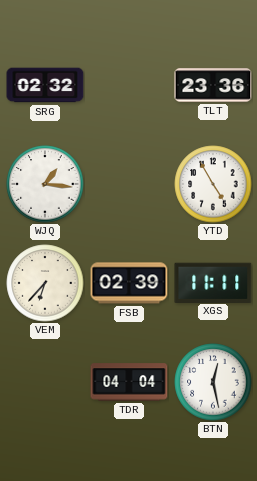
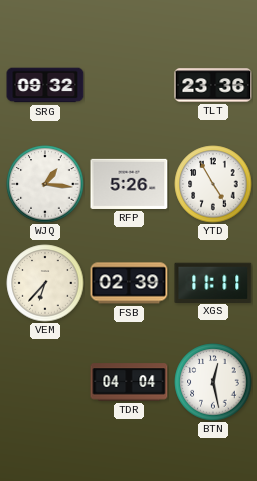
SRG: 02:32 -> 09:32
RFP: none -> 5:26
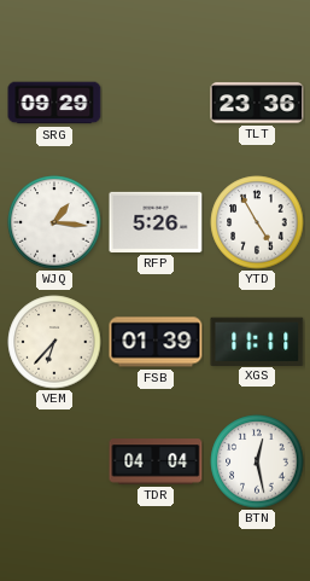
SRG: 09:32 -> 09:29
FSB: 02:39 -> 01:39
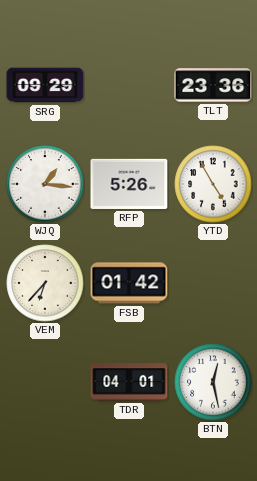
FSB: 01:39 -> 01:42
XGS: 11:11 -> none
TDR: 04:04 -> 04:01
